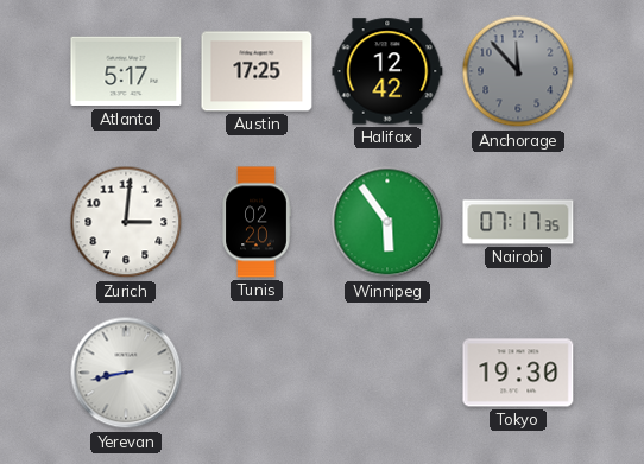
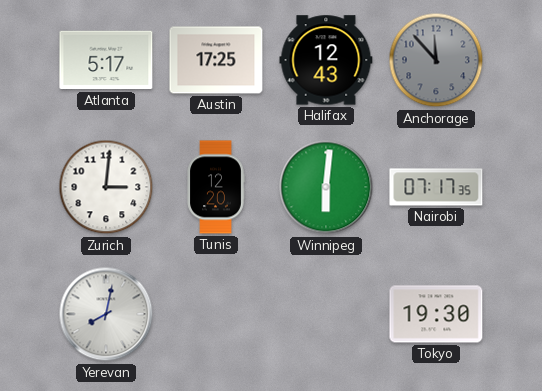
Halifax: 12:42 -> 12:43
Tunis: 02:20 -> 12:20
Winnipeg: 5:54 -> 6:01
Yerevan: 8:43 -> 8:02
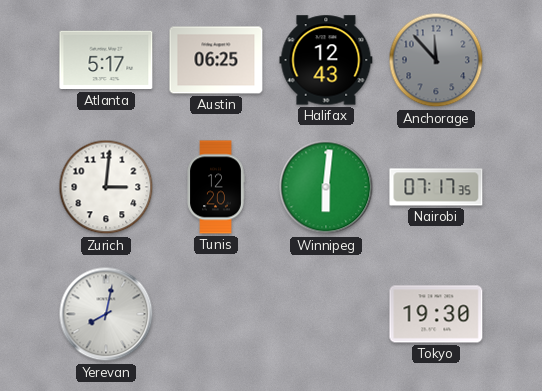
Austin: 17:25 -> 06:25
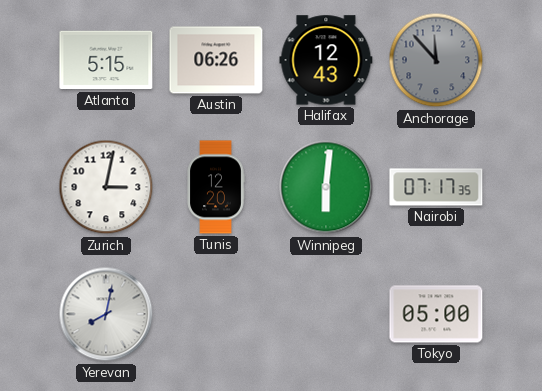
Atlanta: 5:17 -> 5:15
Austin: 06:25 -> 06:26
Zurich: 3:01 -> 3:02
Tokyo: 19:30 -> 05:00
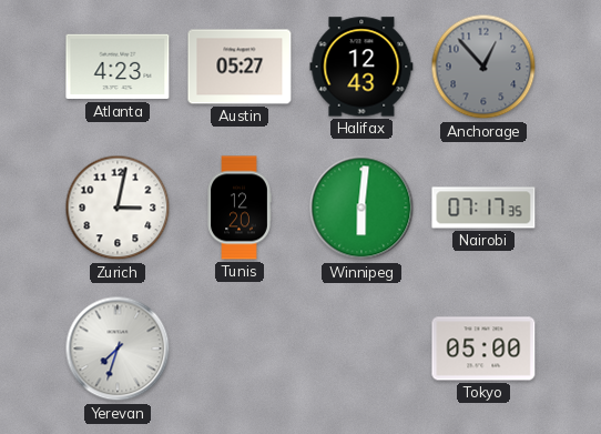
Atlanta: 5:15 -> 4:23
Austin: 06:26 -> 05:27
Anchorage: 11:53 -> 12:53
Yerevan: 8:02 -> 7:33
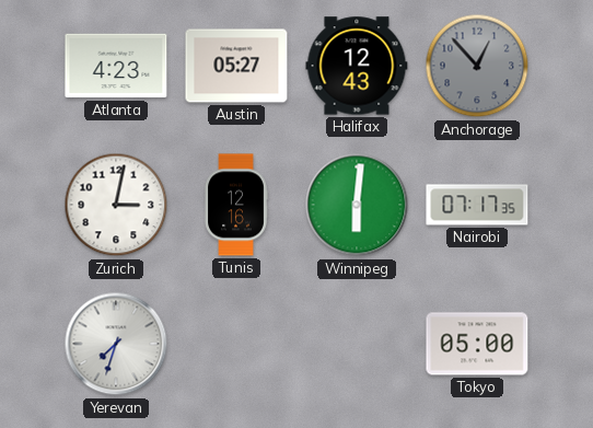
Tunis: 12:20 -> 12:16
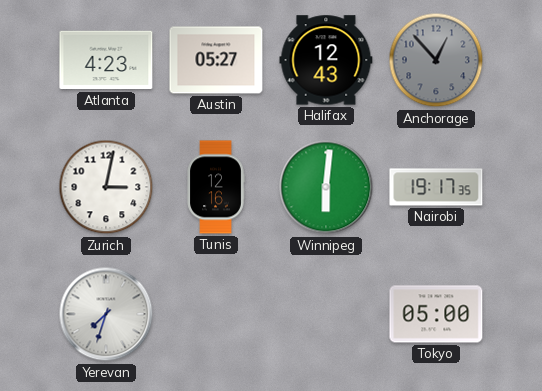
Nairobi: 07:17 -> 19:17
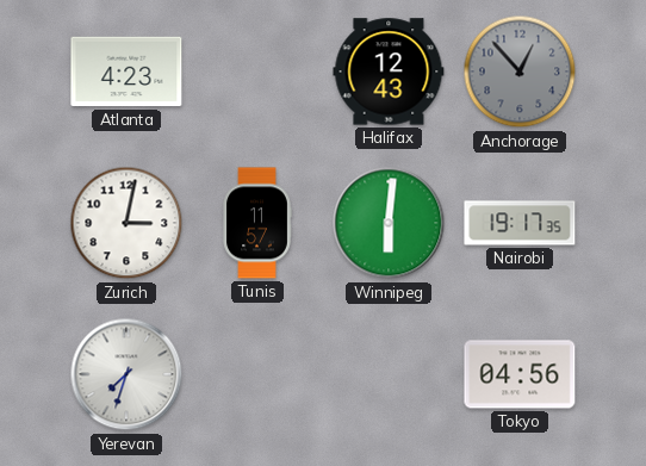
Austin: 05:27 -> none
Tunis: 12:16 -> 11:57
Tokyo: 05:00 -> 04:56
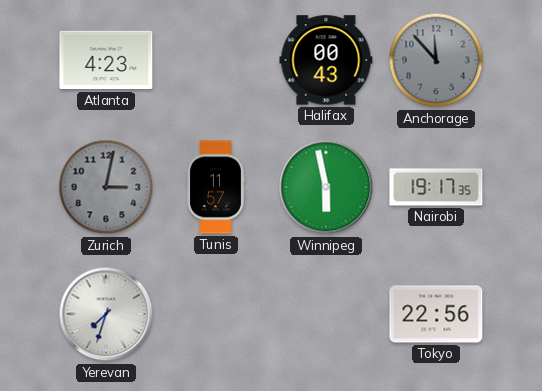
Halifax: 12:43 -> 00:43
Anchorage: 12:53 -> 11:53
Zurich dial: white -> grey
Winnipeg: 6:01 -> 5:58
Tokyo: 04:56 -> 22:56
